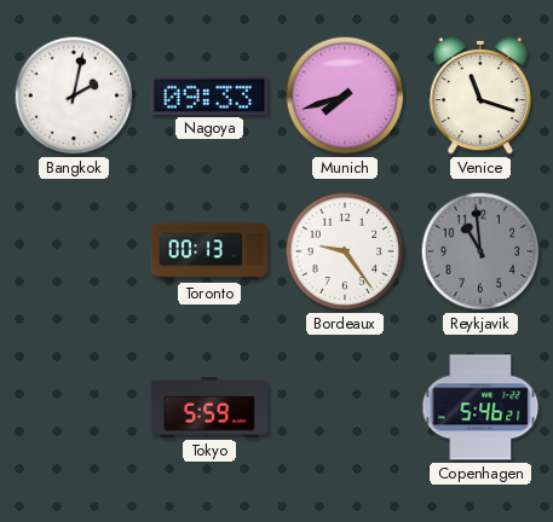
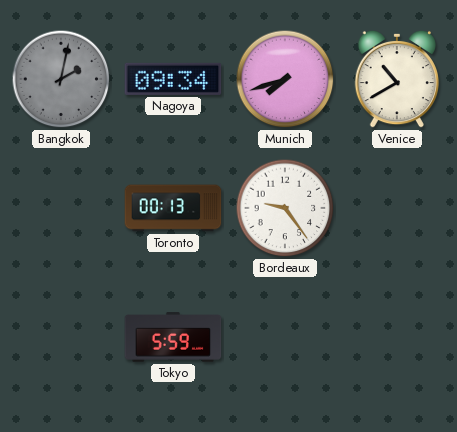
Bangkok dial: white -> grey
Nagoya: 09:33 -> 09:34
Venice: 11:18 -> 10:40
Reykjavik: 10:59 -> none
Copenhagen: 5:46 -> none
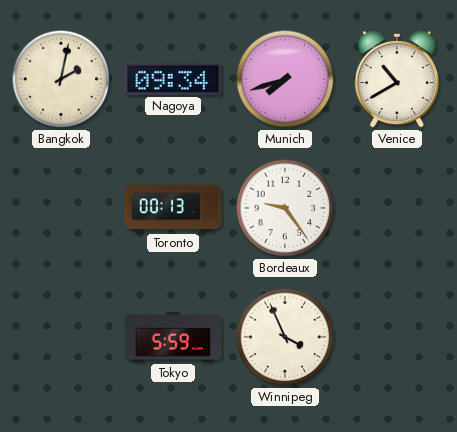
Bangkok dial: grey -> cream
Winnipeg: none -> 3:56
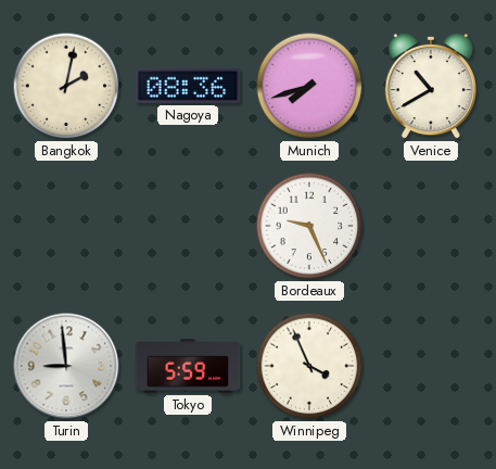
Nagoya: 09:34 -> 08:36
Toronto: 00:13 -> none
Bordeaux: 9:24 -> 9:26
Turin: none -> 8:59
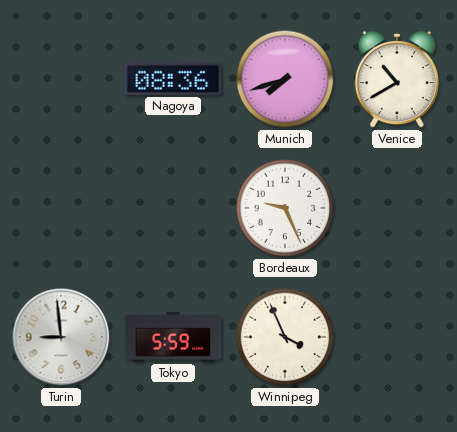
Bangkok: 2:02 -> none
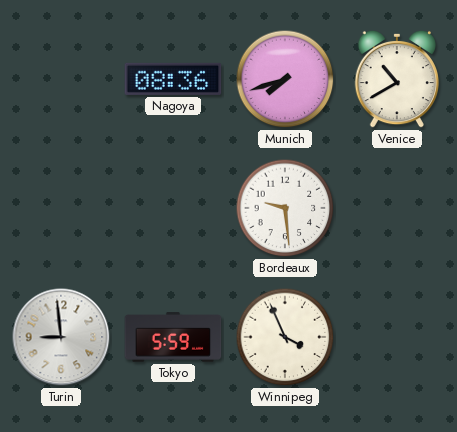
Bordeaux: 9:26 -> 9:29
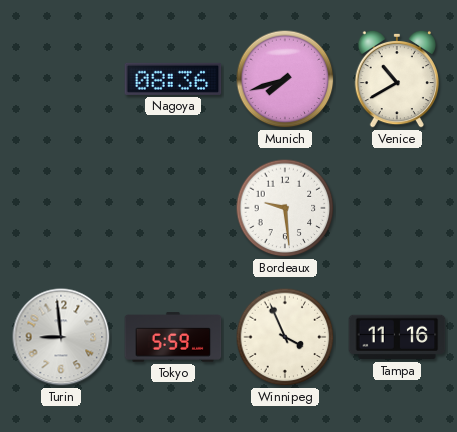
Tampa: none -> 11:16
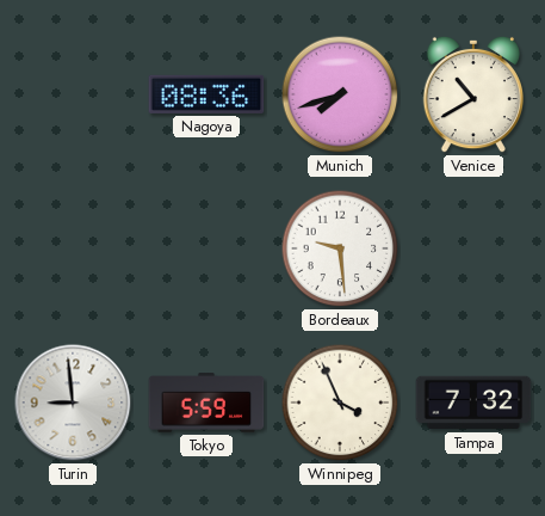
Tampa: 11:16 -> 7:32
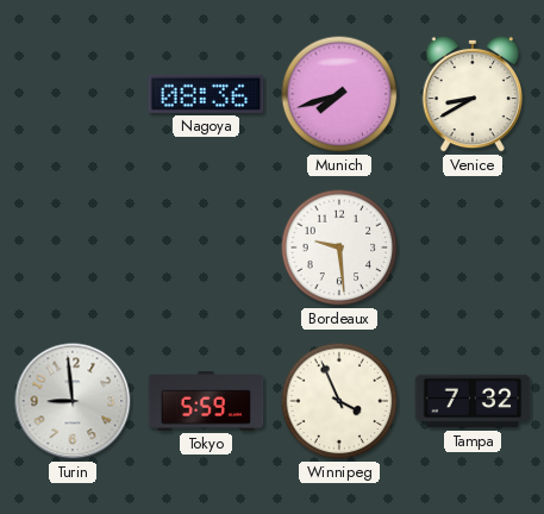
Venice: 10:40 -> 8:40
